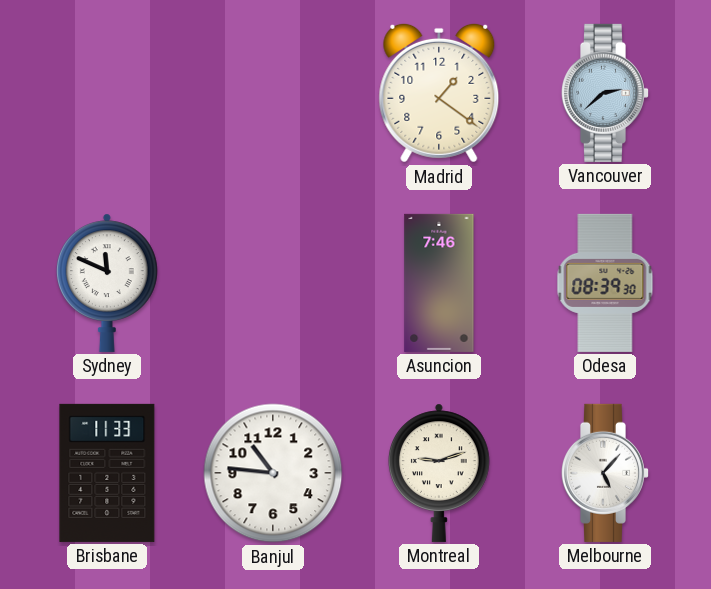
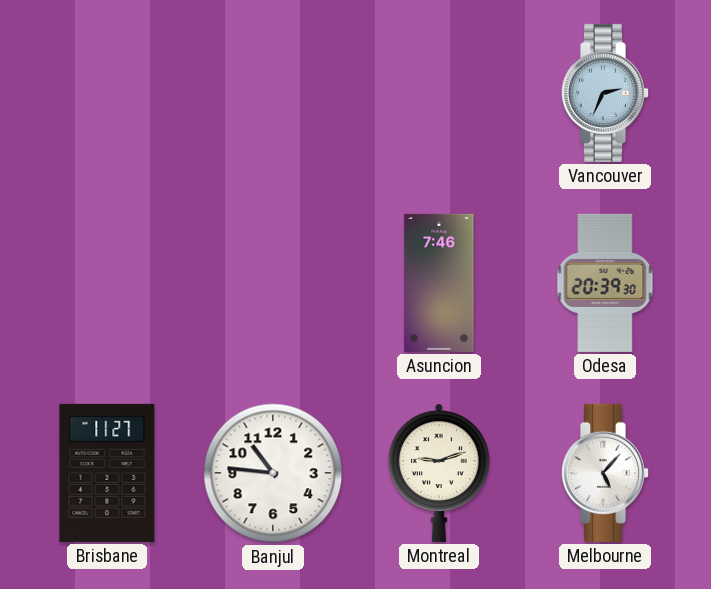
Madrid: 1:21 -> none
Vancouver: 2:38 -> 2:34
Sydney: 11:49 -> none
Odesa: 08:39 -> 20:39
Brisbane: 11:33 -> 11:27
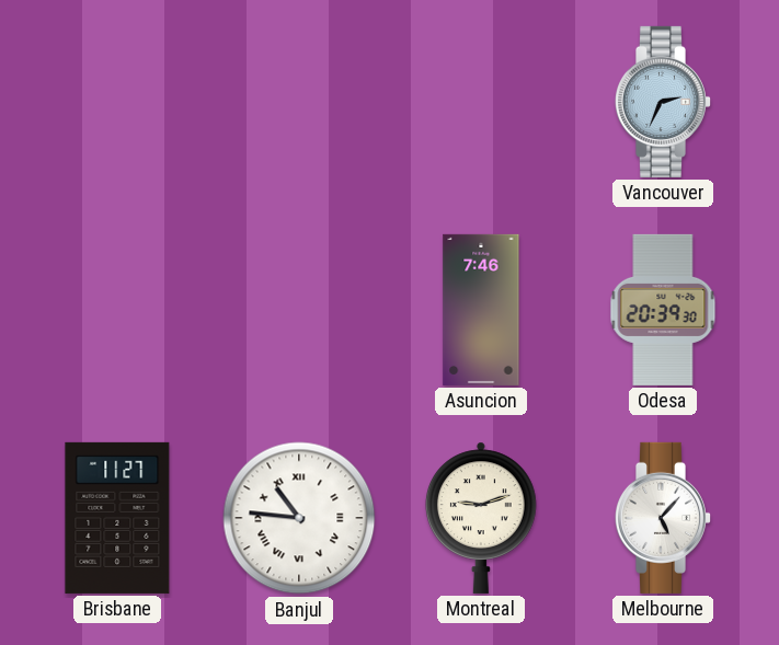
Banjul numerals: Arabic -> Roman
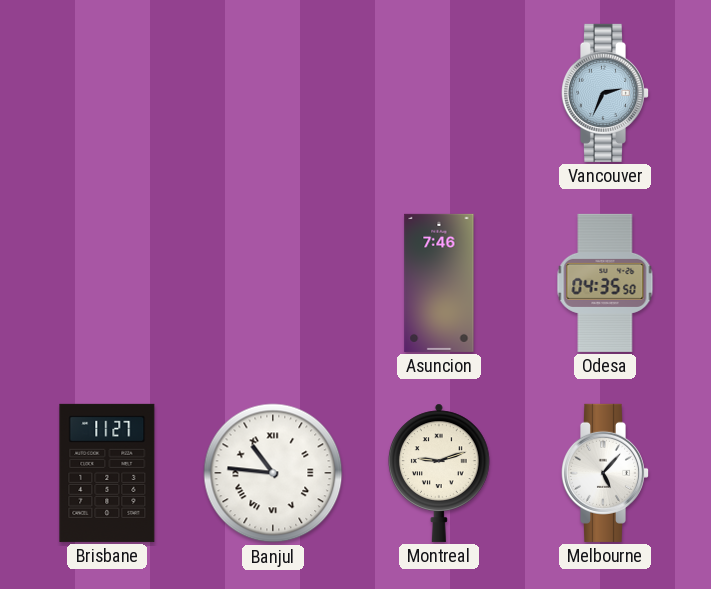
Odesa: 20:39 -> 04:35
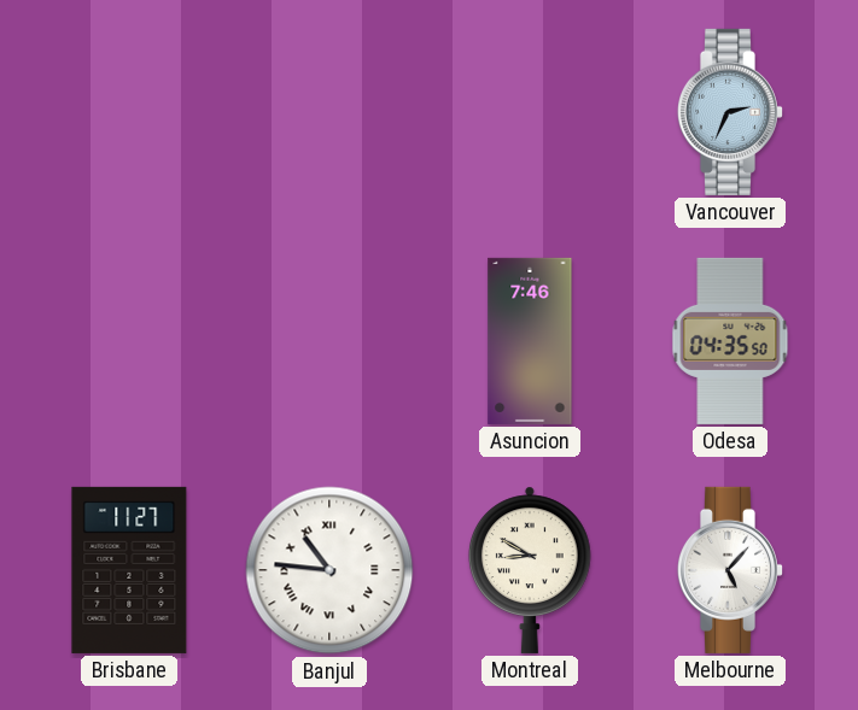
Montreal: 9:12 -> 8:50
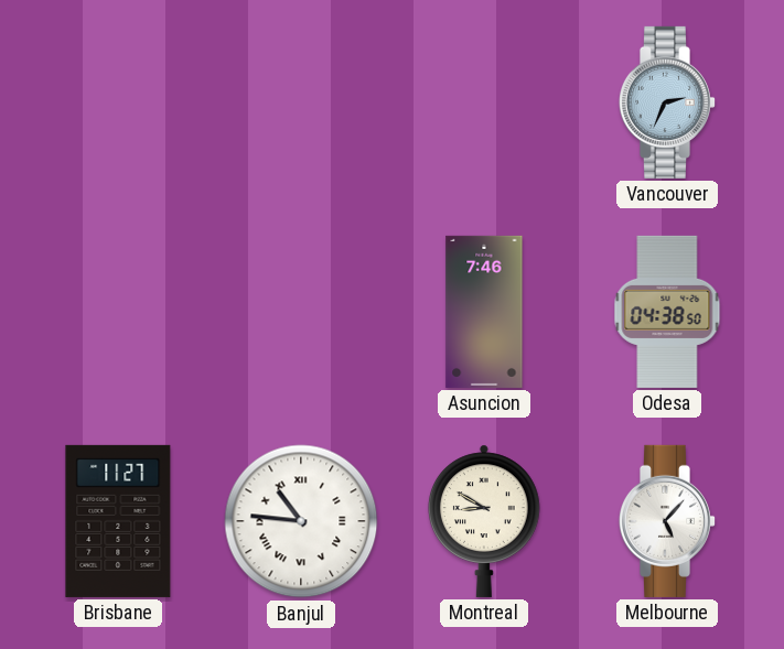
Odesa: 04:35 -> 04:38
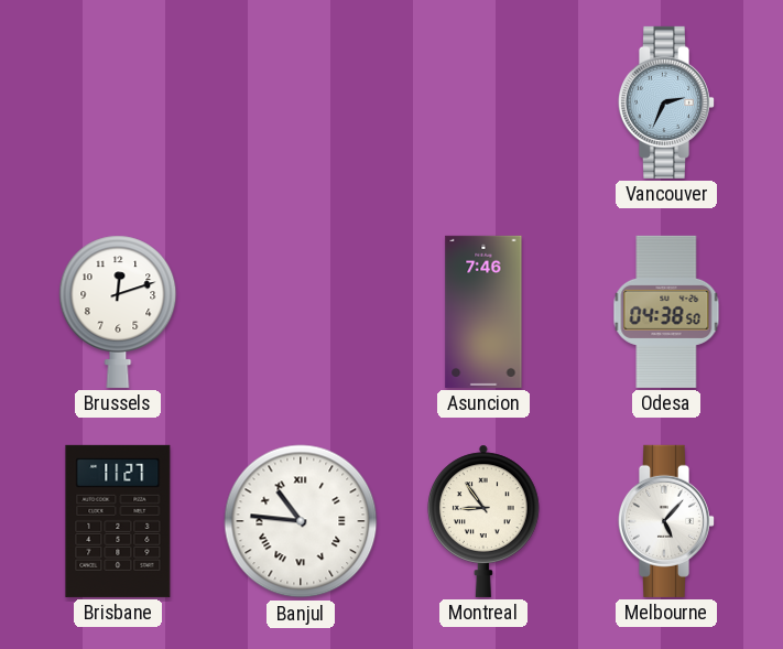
Brussels: none -> 12:12
Montreal: 8:50 -> 8:54
